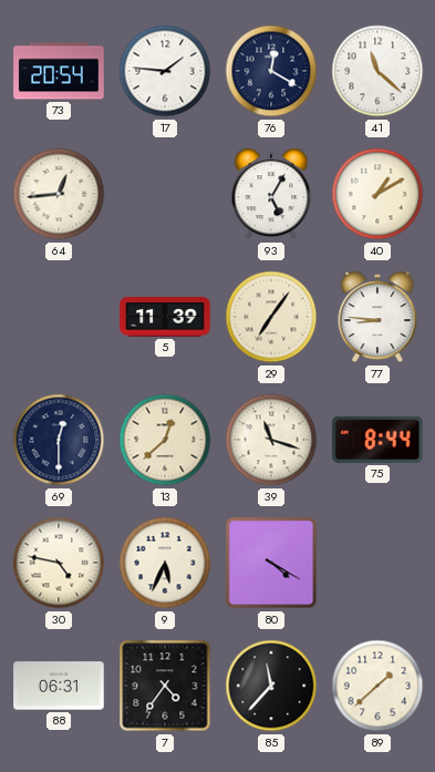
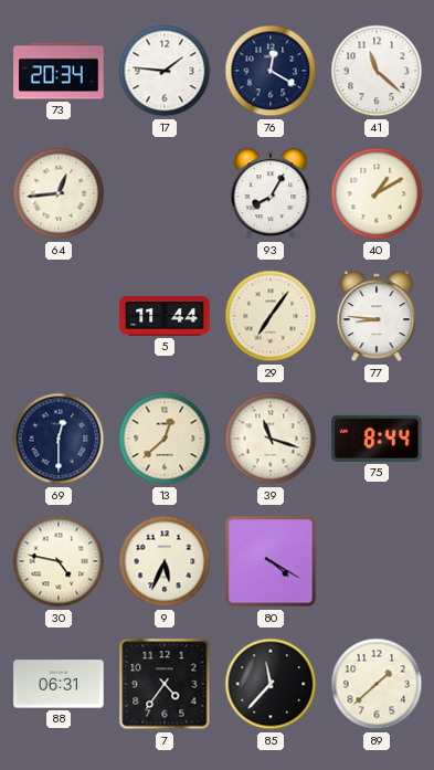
73: 20:54 -> 20:34
93: 5:05 -> 8:05
5: 11:39 -> 11:44
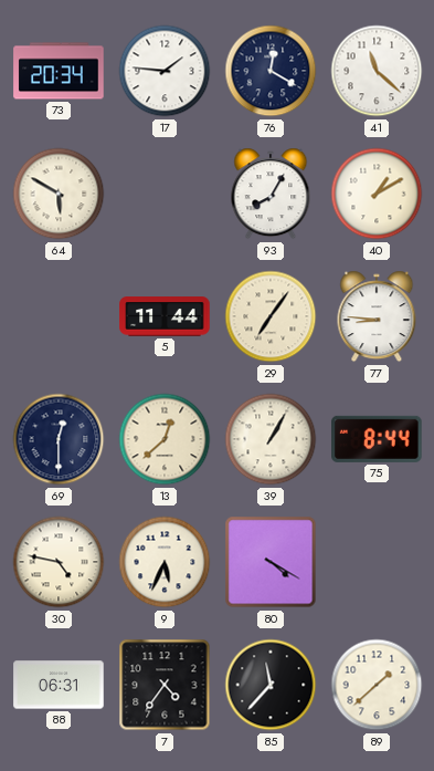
64: 12:44 -> 5:50
39: 11:18 -> 1:05
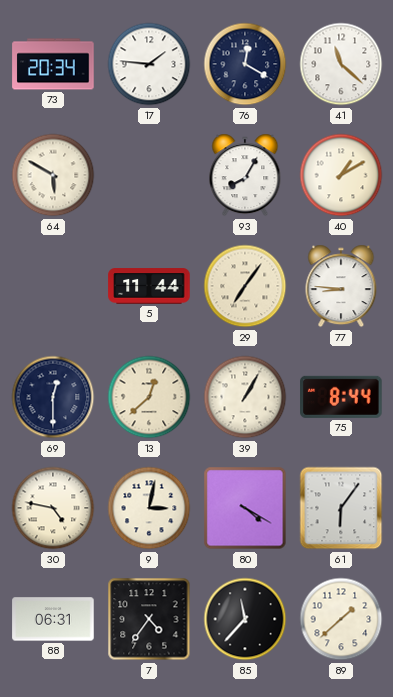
9: 5:34 -> 3:02
61: none -> 6:06
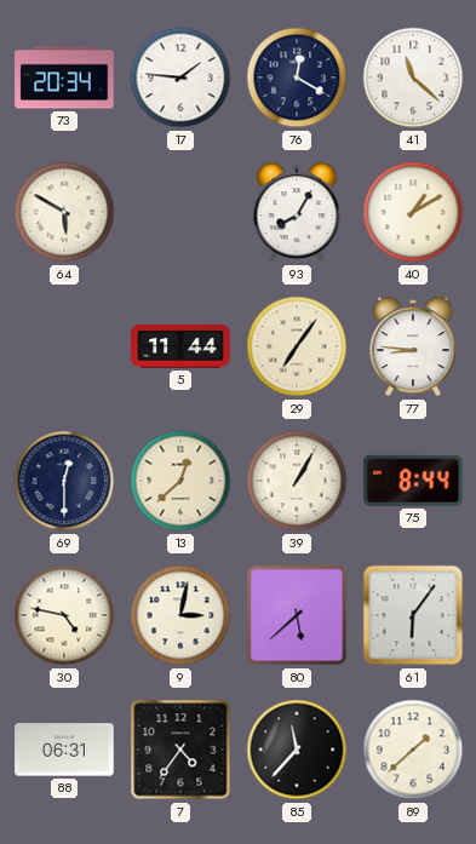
80: 4:20 -> 5:38
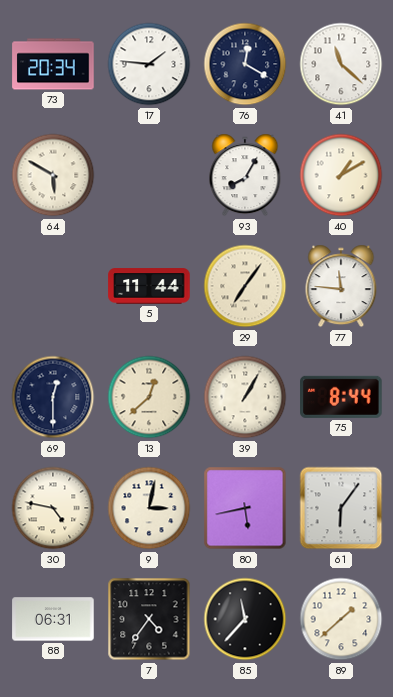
77: 8:46 -> 11:46
80: 5:38 -> 5:43
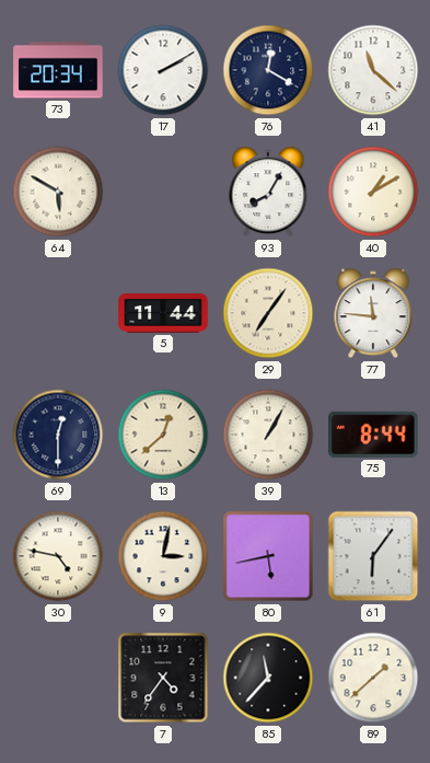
17: 1:46 -> 2:10
88: 06:31 -> none
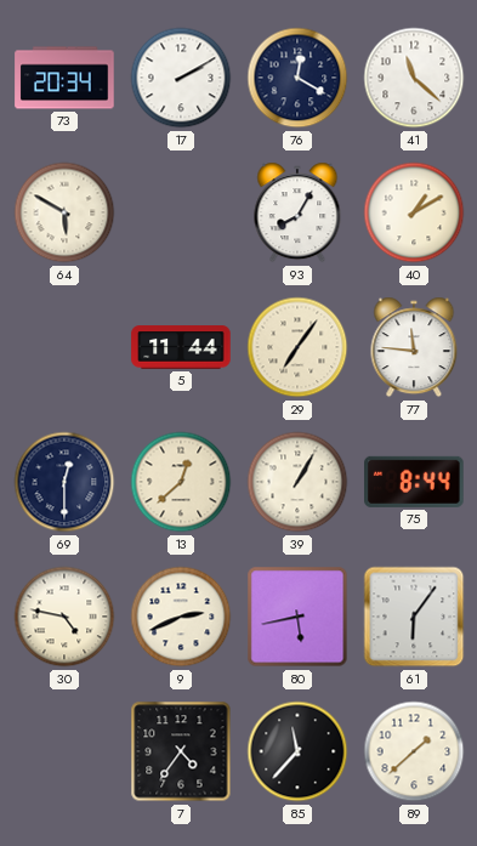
9: 3:02 -> 2:41
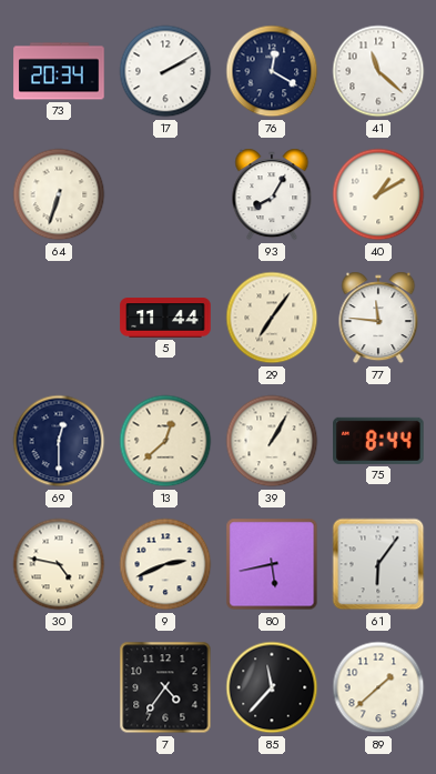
64: 5:50 -> 6:33
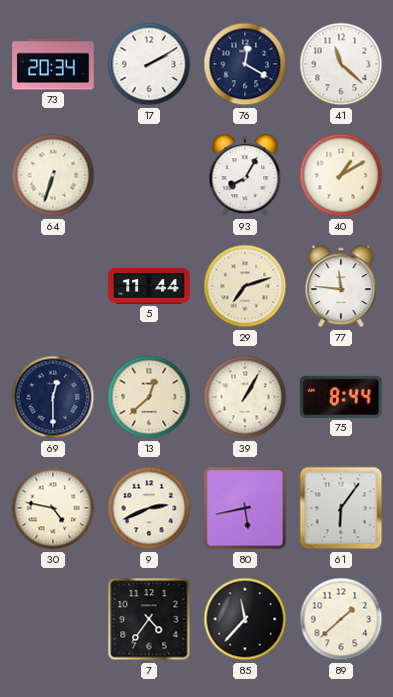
29: 7:06 -> 7:12
